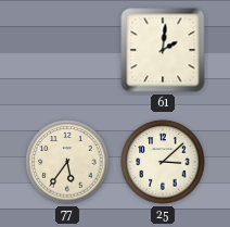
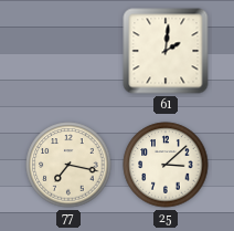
77: 5:36 -> 7:17
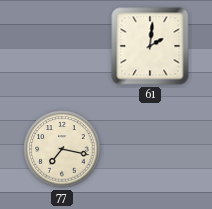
25: 3:08 -> none
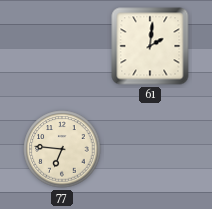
77: 7:17 -> 6:46
